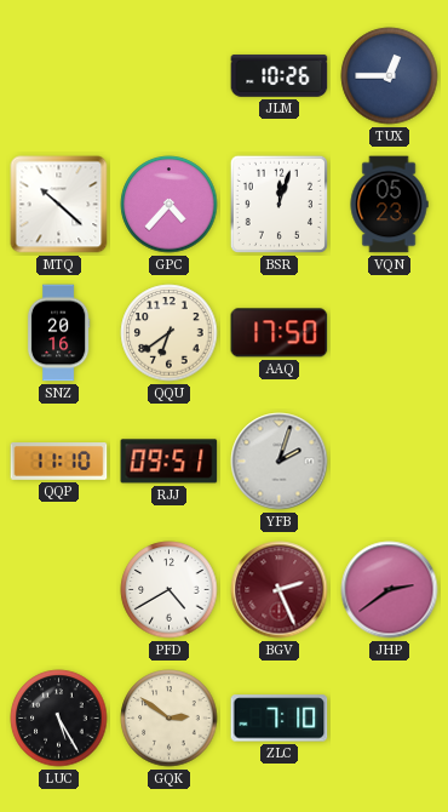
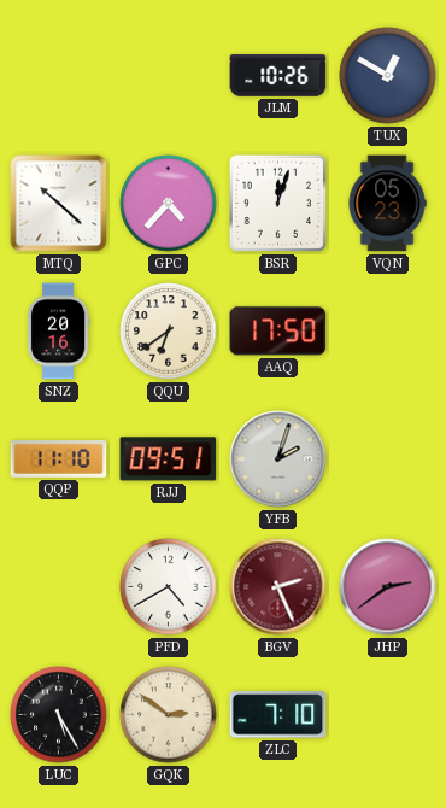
TUX: 12:45 -> 12:50
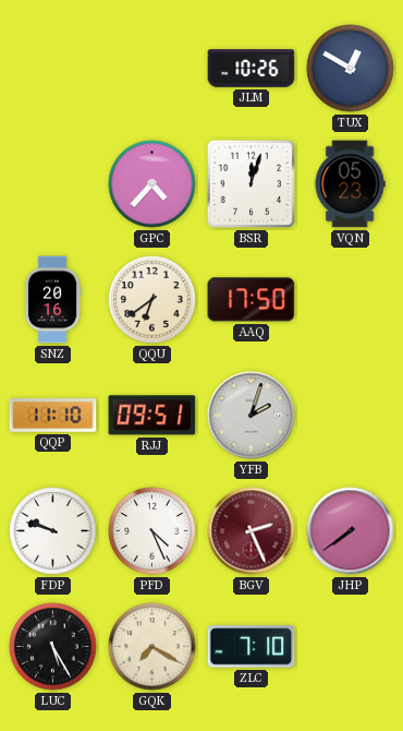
MTQ: 10:22 -> none
FDP: none -> 9:48
PFD: 4:40 -> 4:26
JHP: 2:39 -> 7:39
GQK: 2:51 -> 7:20
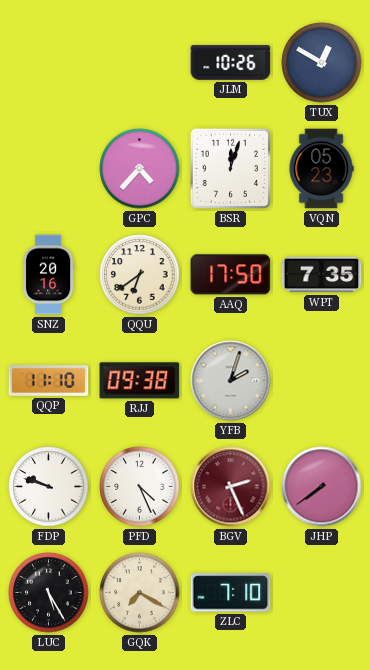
WPT: none -> 7:35
RJJ: 09:51 -> 09:38
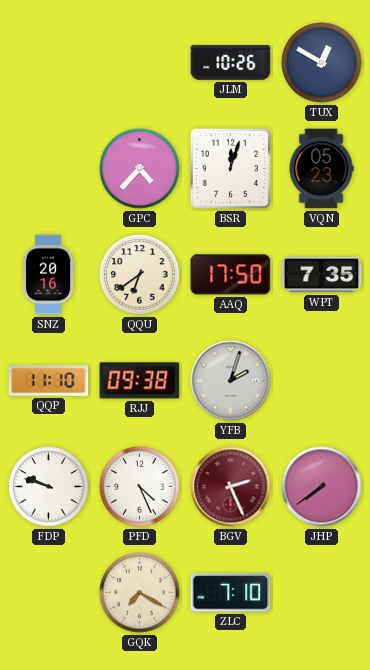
LUC: 5:25 -> none
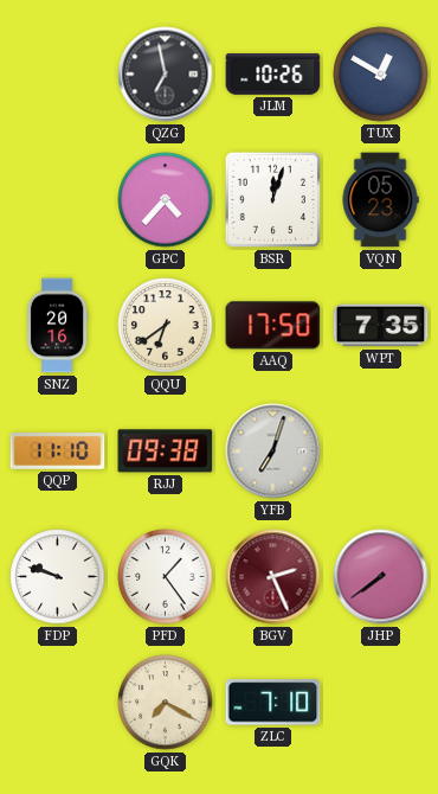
QZG: none -> 6:58
YFB: 2:03 -> 7:03
PFD: 4:26 -> 1:24
